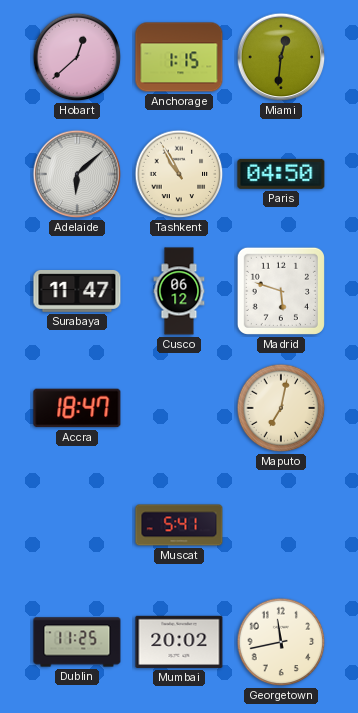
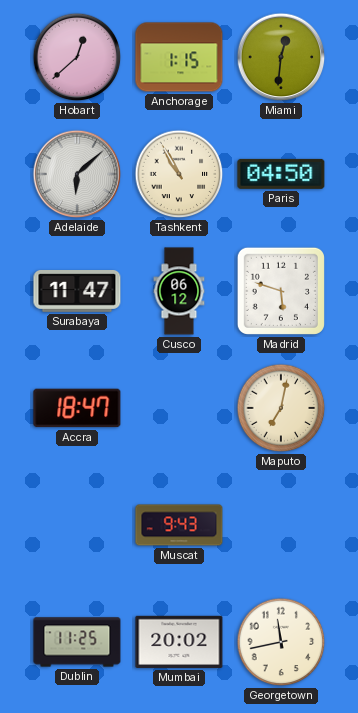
Muscat: 5:41 -> 9:43
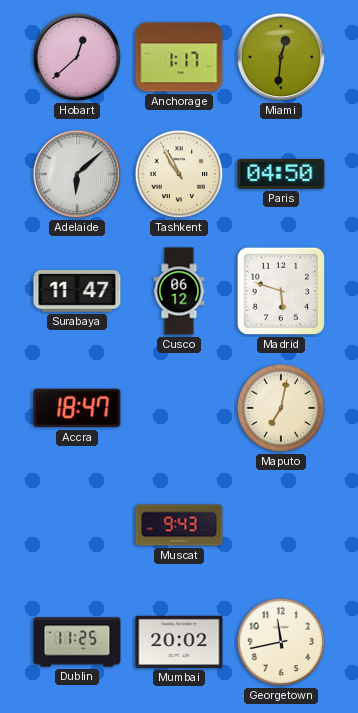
Anchorage: 1:15 -> 1:17
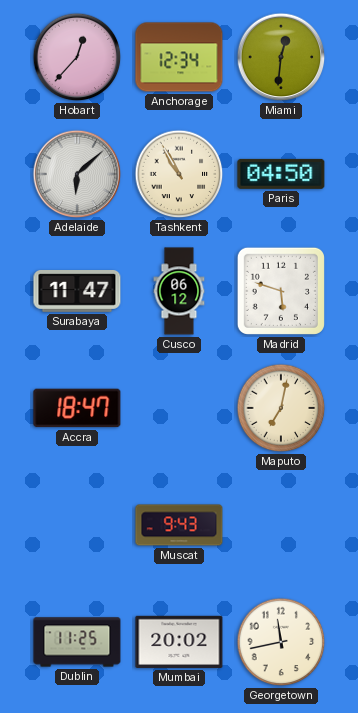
Hobart: 12:38 -> 12:37
Anchorage: 1:17 -> 12:34
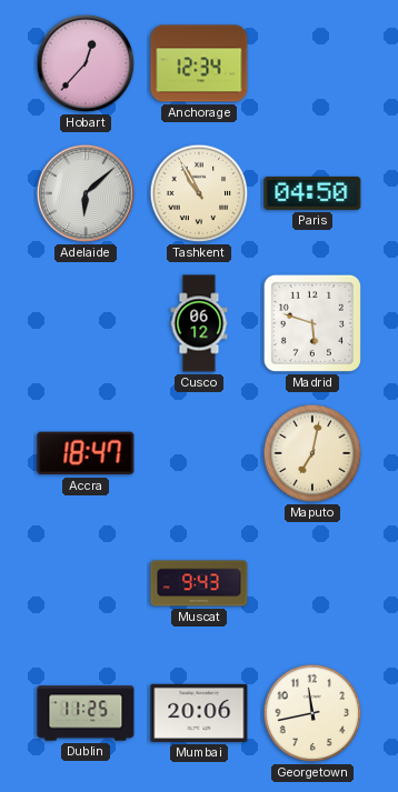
Miami: 12:31 -> none
Surabaya: 11:47 -> none
Mumbai: 20:02 -> 20:06
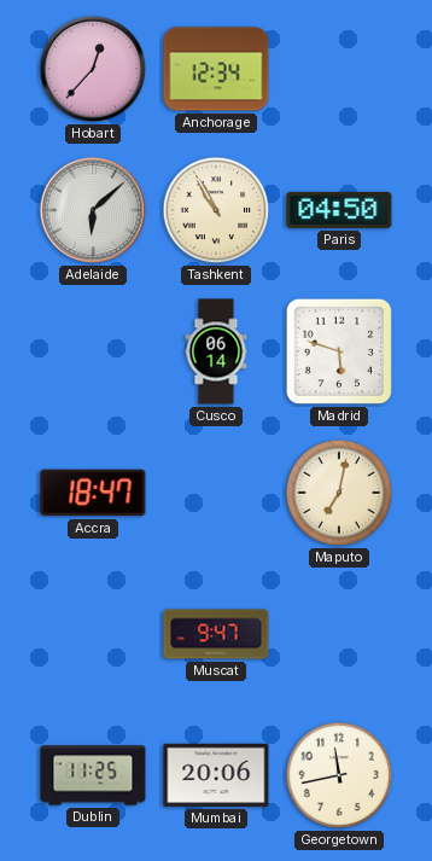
Cusco: 06:12 -> 06:14
Muscat: 9:43 -> 9:47
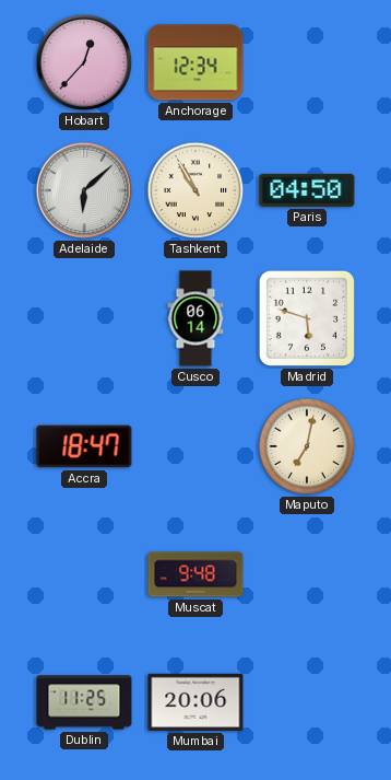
Muscat: 9:47 -> 9:48
Georgetown: 11:43 -> none
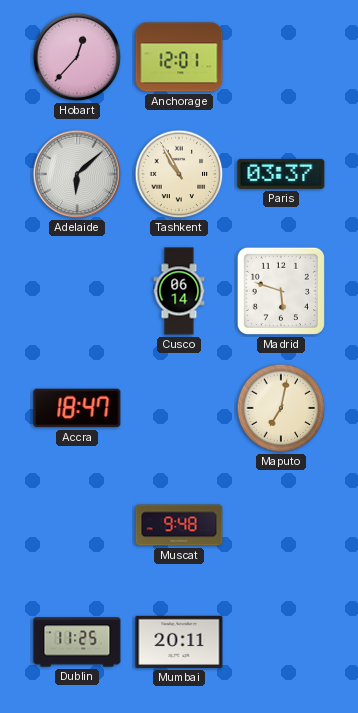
Anchorage: 12:34 -> 12:01
Paris: 04:50 -> 03:37
Mumbai: 20:06 -> 20:11
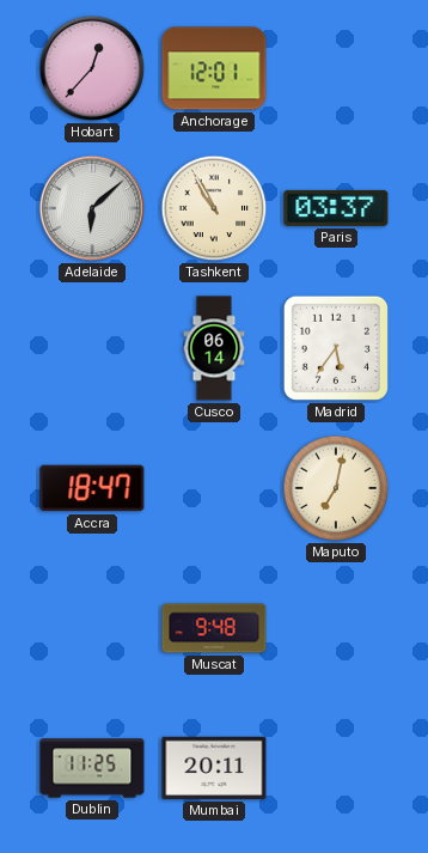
Madrid: 5:48 -> 5:36
